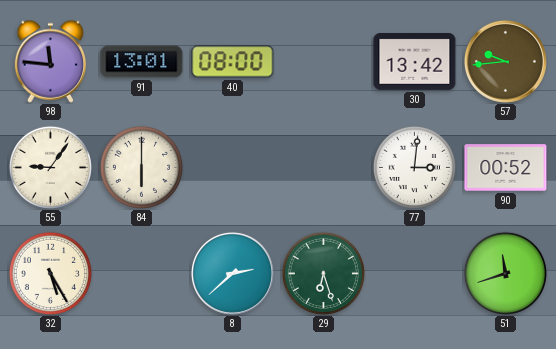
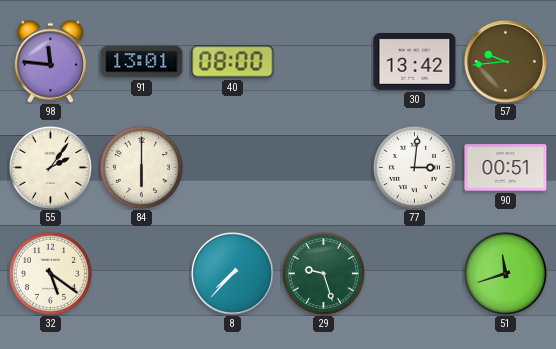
55: 9:06 -> 2:06
90: 00:52 -> 00:51
32: 5:25 -> 5:21
8: 2:38 -> 7:37
29: 6:27 -> 9:27
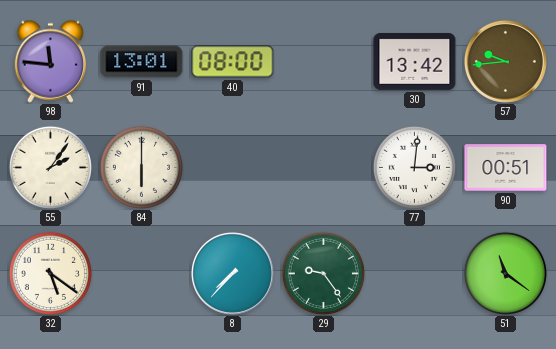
29: 9:27 -> 9:24
51: 11:42 -> 11:21
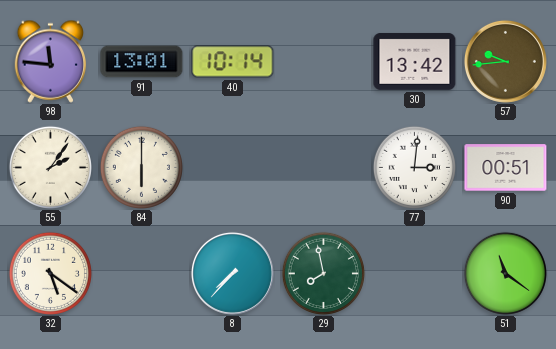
40: 08:00 -> 10:14
29: 9:24 -> 7:58
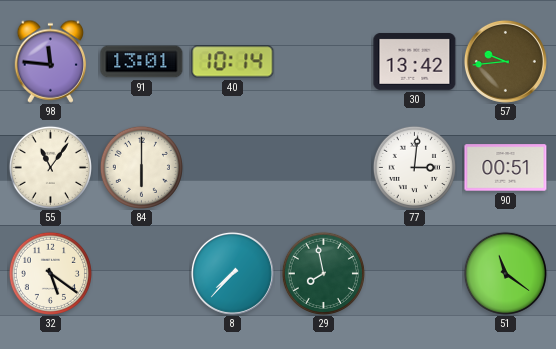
55: 2:06 -> 11:06
